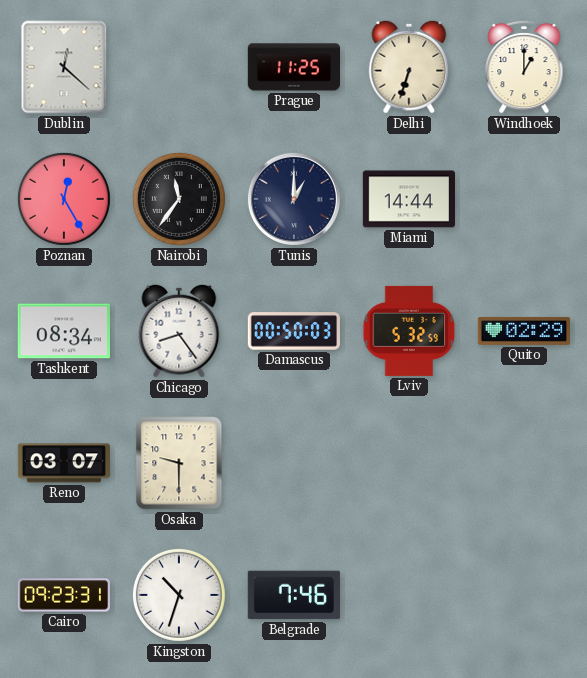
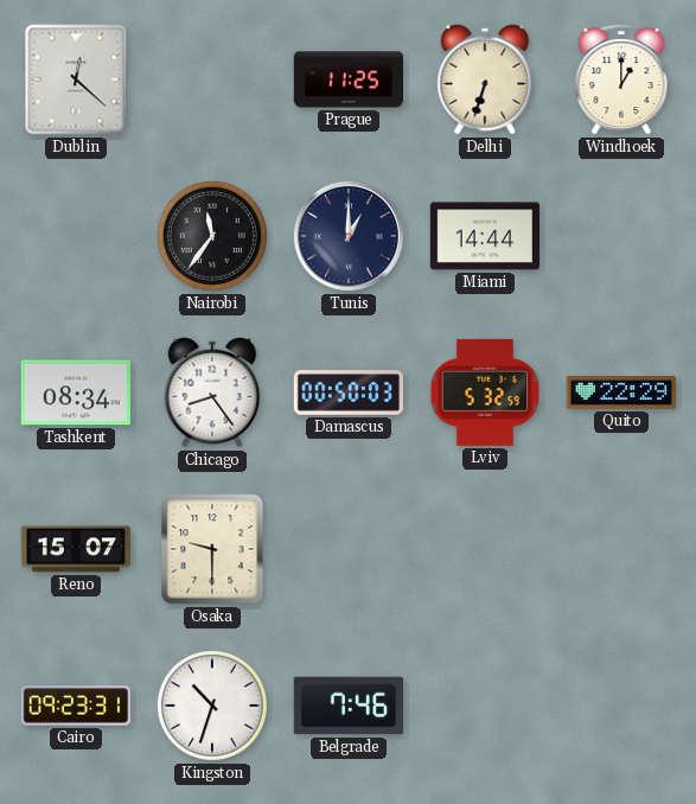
Poznan: 12:25 -> none
Quito: 02:29 -> 22:29
Reno: 03:07 -> 15:07
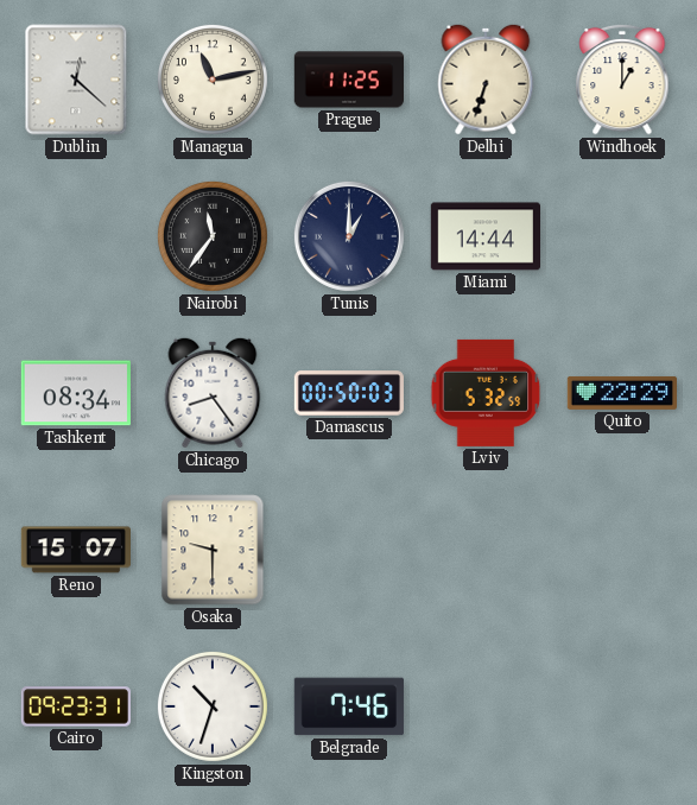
Managua: none -> 11:13
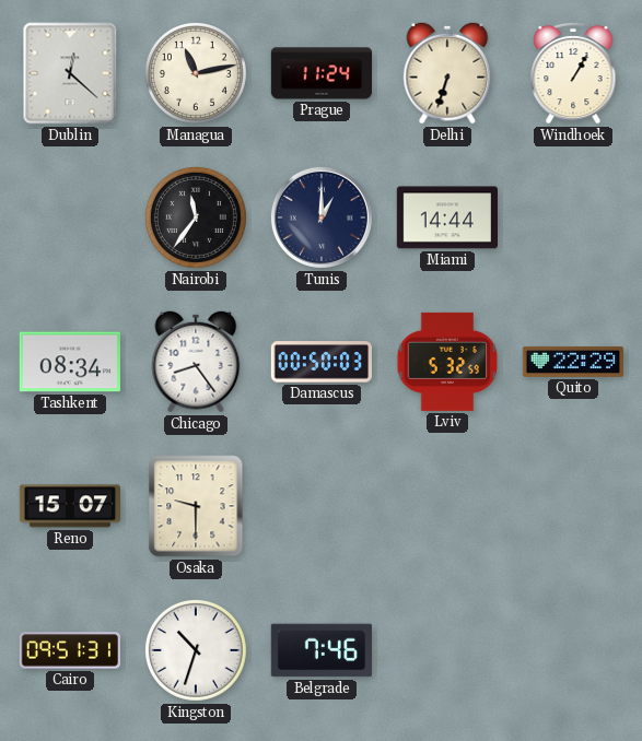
Prague: 11:25 -> 11:24
Windhoek: 1:00 -> 1:05
Cairo: 09:23 -> 09:51
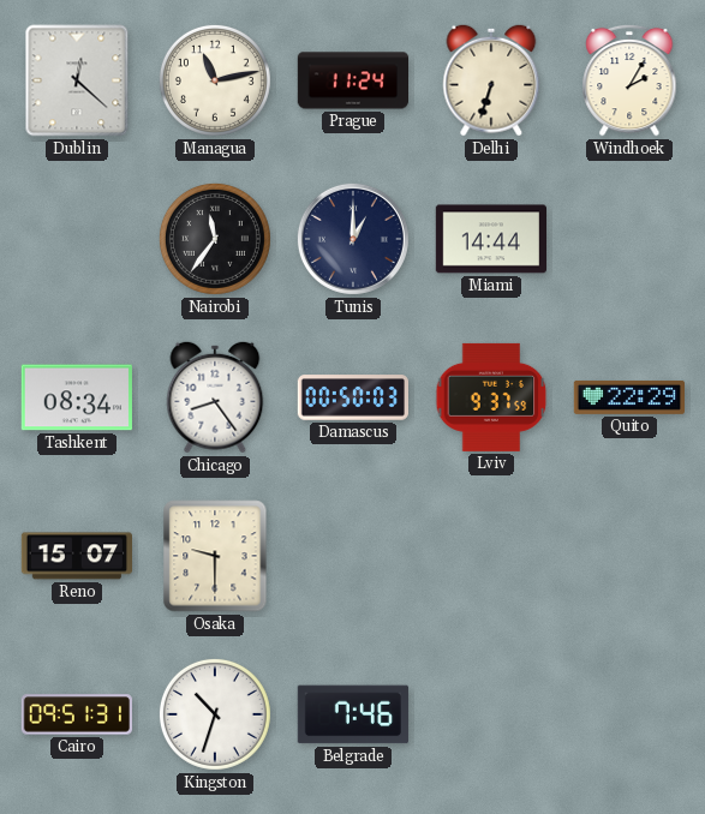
Windhoek: 1:05 -> 2:05
Lviv: 5:32 -> 9:37
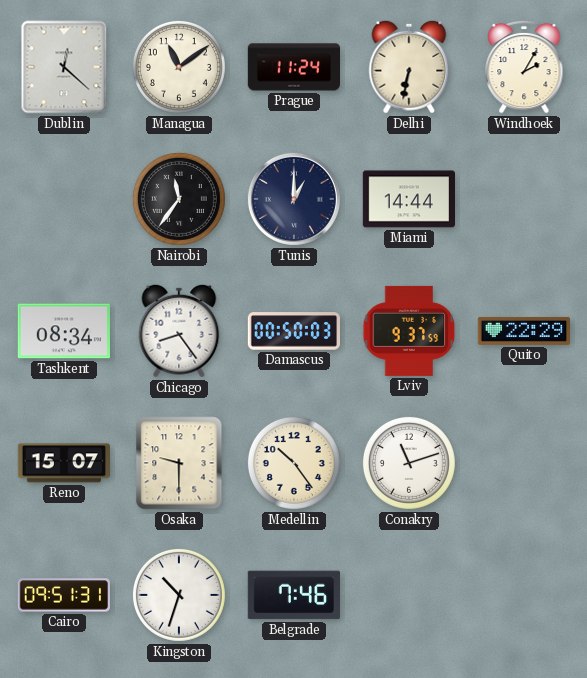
Managua: 11:13 -> 11:09
Delhi: 6:33 -> 6:32
Medellin: none -> 10:24
Conakry: none -> 11:12
